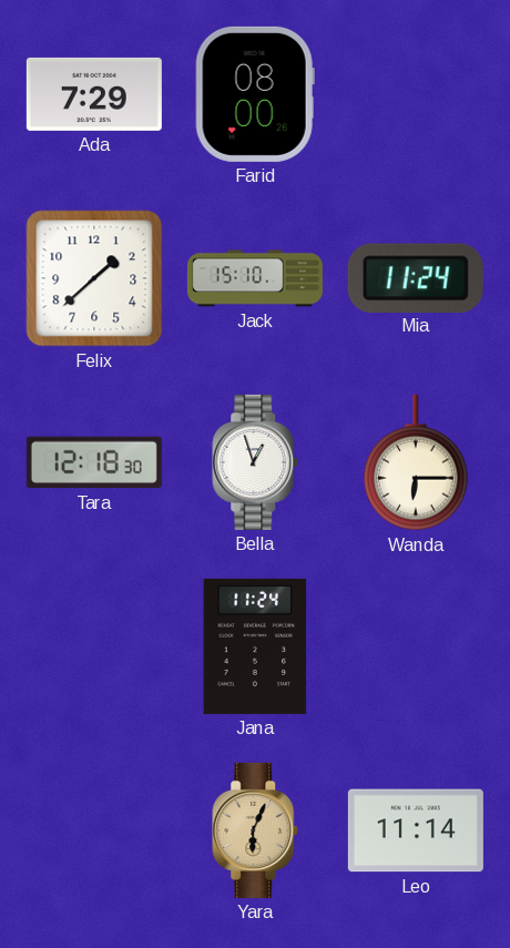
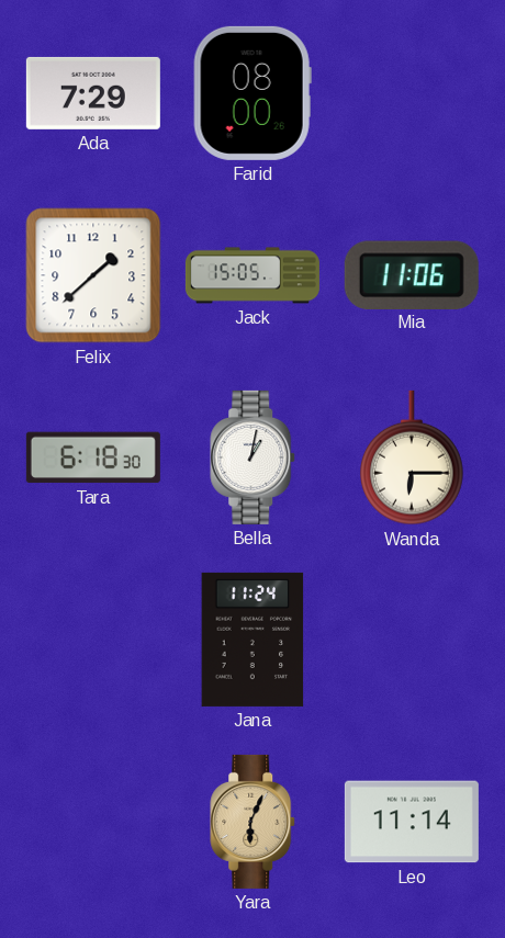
Jack: 15:10 -> 15:05
Mia: 11:24 -> 11:06
Tara: 12:18 -> 6:18
Bella: 12:57 -> 1:02
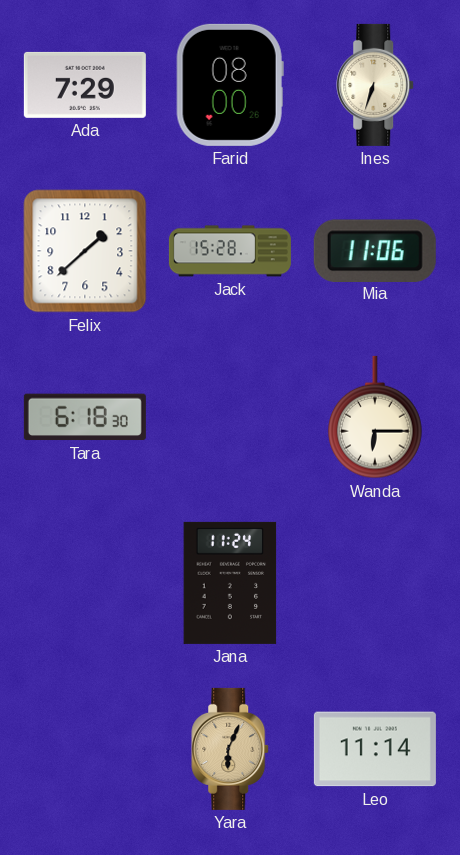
Ines: none -> 6:33
Jack: 15:05 -> 15:28
Bella: 1:02 -> none
